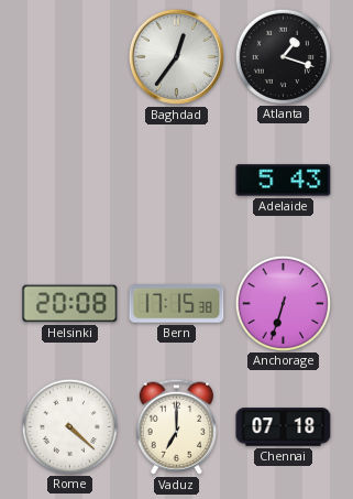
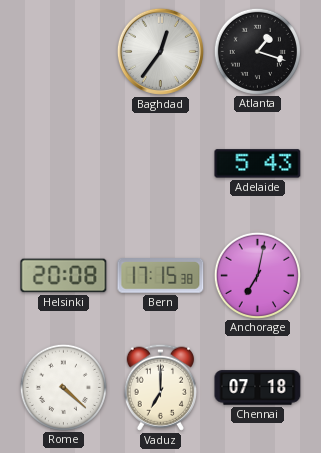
Anchorage: 6:33 -> 7:02
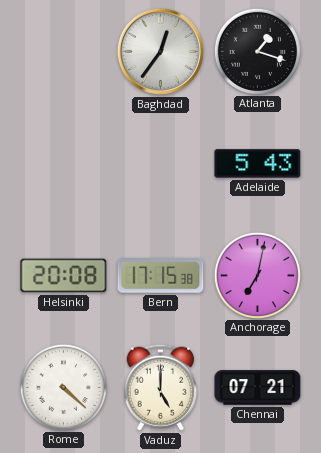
Vaduz: 7:00 -> 5:00
Chennai: 07:18 -> 07:21
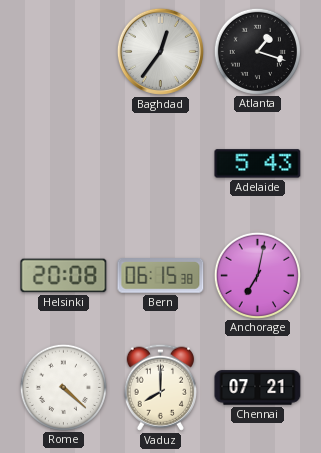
Bern: 17:15 -> 06:15
Vaduz: 5:00 -> 8:00
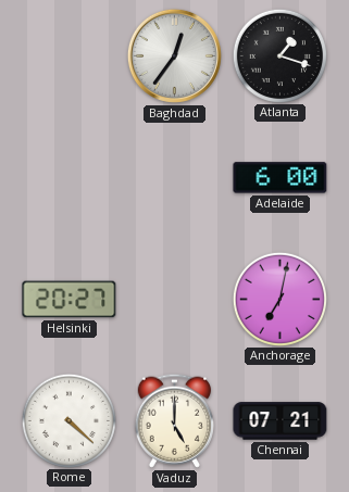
Adelaide: 5:43 -> 6:00
Helsinki: 20:08 -> 20:27
Bern: 06:15 -> none
Vaduz: 8:00 -> 5:00
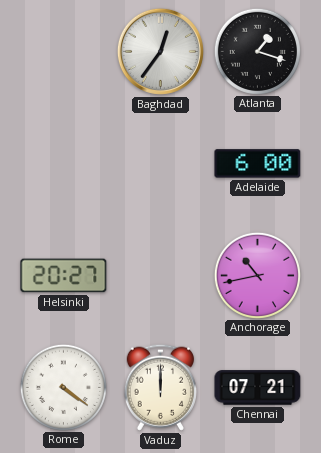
Anchorage: 7:02 -> 10:43
Rome: 4:22 -> 4:21
Vaduz: 5:00 -> 12:00
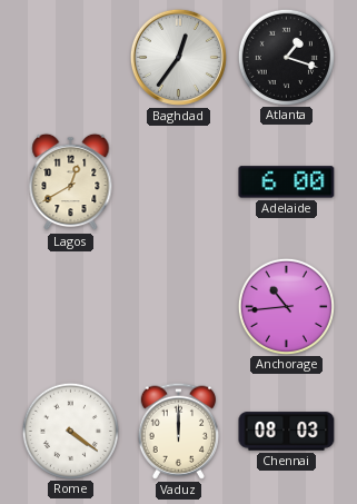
Lagos: none -> 12:40
Helsinki: 20:27 -> none
Anchorage: 10:43 -> 10:44
Chennai: 07:21 -> 08:03
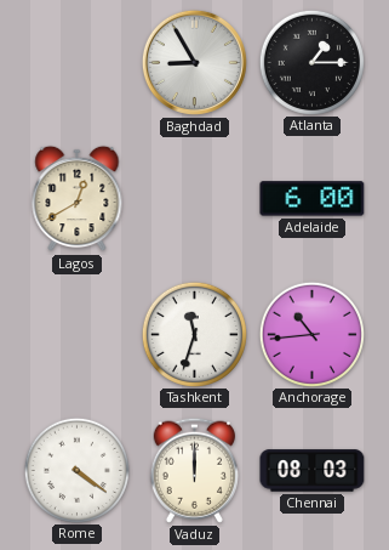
Baghdad: 12:36 -> 8:55
Atlanta: 1:18 -> 1:15
Tashkent: none -> 11:33
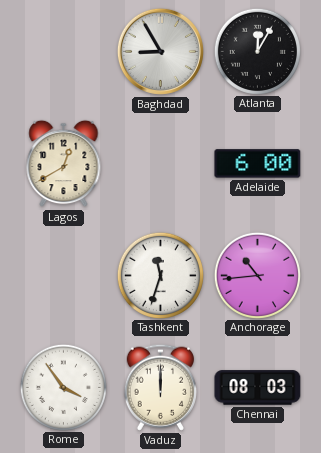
Atlanta: 1:15 -> 12:05
Rome: 4:21 -> 3:54
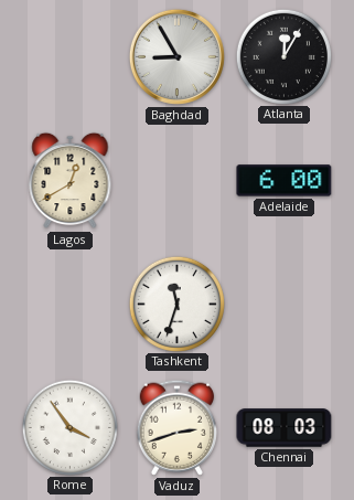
Anchorage: 10:44 -> none
Vaduz: 12:00 -> 2:42
